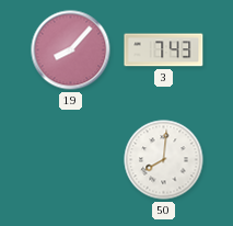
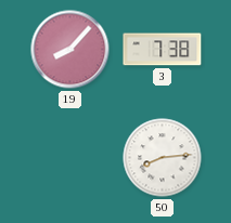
3: 7:43 -> 7:38
50: 8:01 -> 8:14
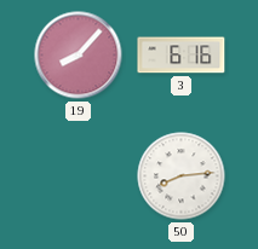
3: 7:38 -> 6:16
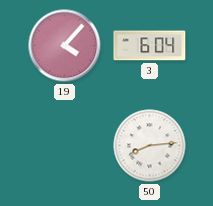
19: 8:07 -> 4:07
3: 6:16 -> 6:04
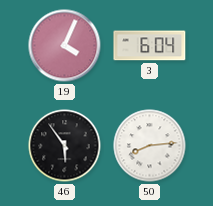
19: 4:07 -> 4:04
46: none -> 5:54
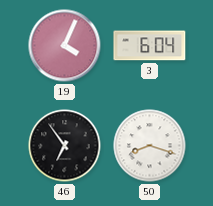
46: 5:54 -> 6:54
50: 8:14 -> 8:18
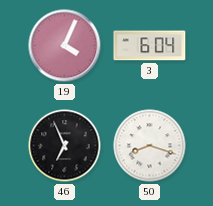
46: 6:54 -> 6:56
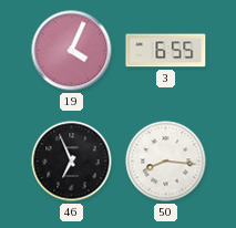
3: 6:04 -> 6:55
50: 8:18 -> 8:16
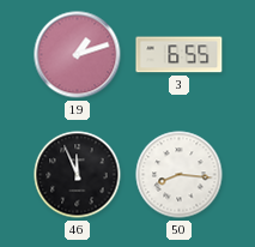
19: 4:04 -> 1:12
46: 6:56 -> 11:56
